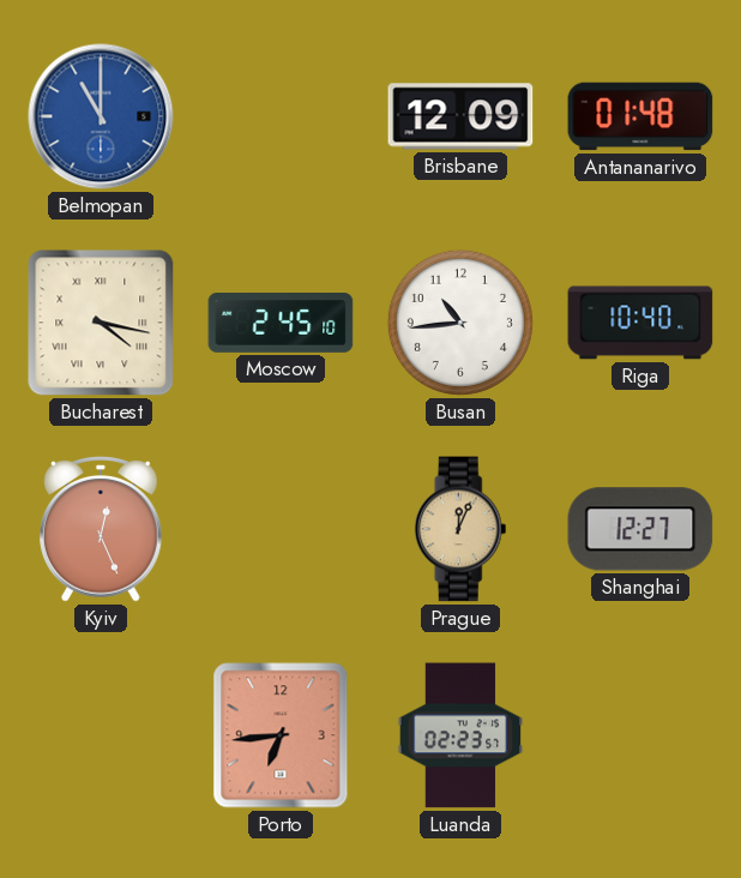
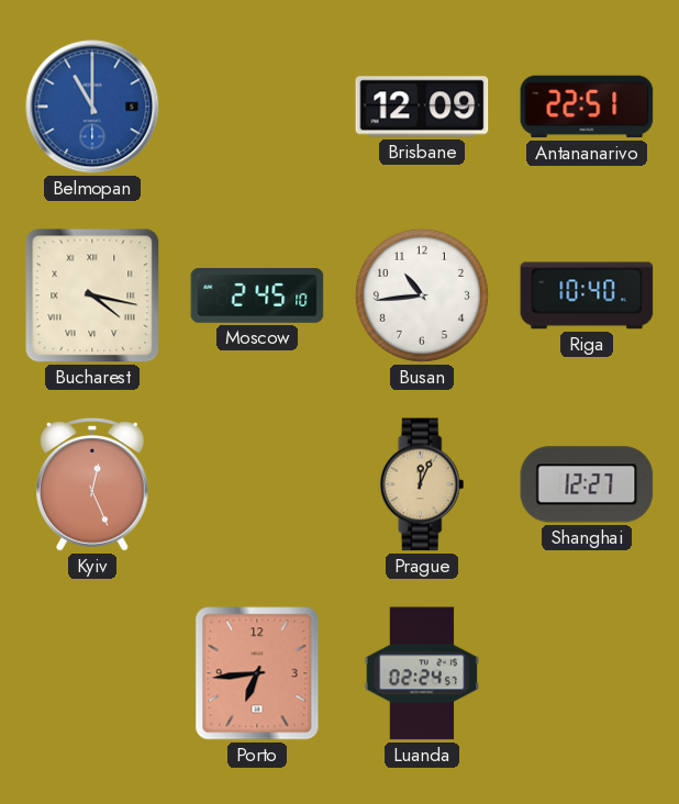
Antananarivo: 01:48 -> 22:51
Luanda: 02:23 -> 02:24
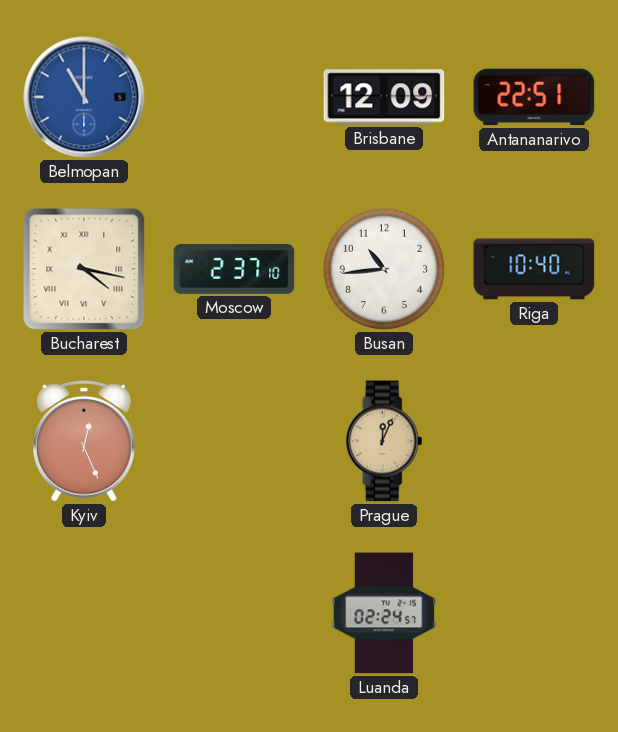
Moscow: 2:45 -> 2:37
Shanghai: 12:27 -> none
Porto: 6:44 -> none
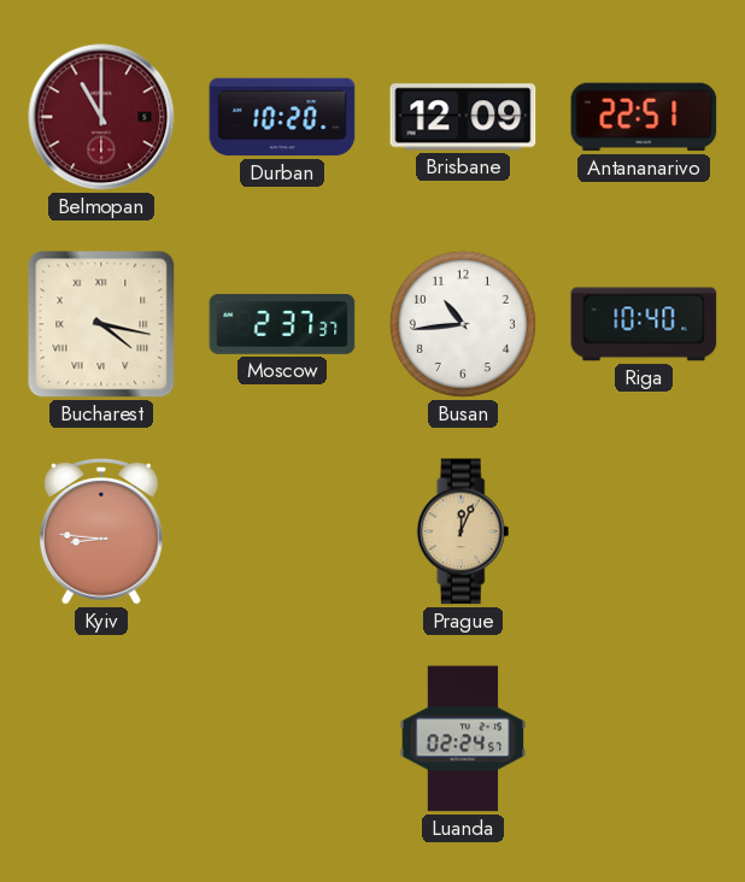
Belmopan dial: blue -> burgundy
Durban: none -> 10:20
Moscow: 2:37:10 -> 2:37:37
Kyiv: 12:26 -> 8:46
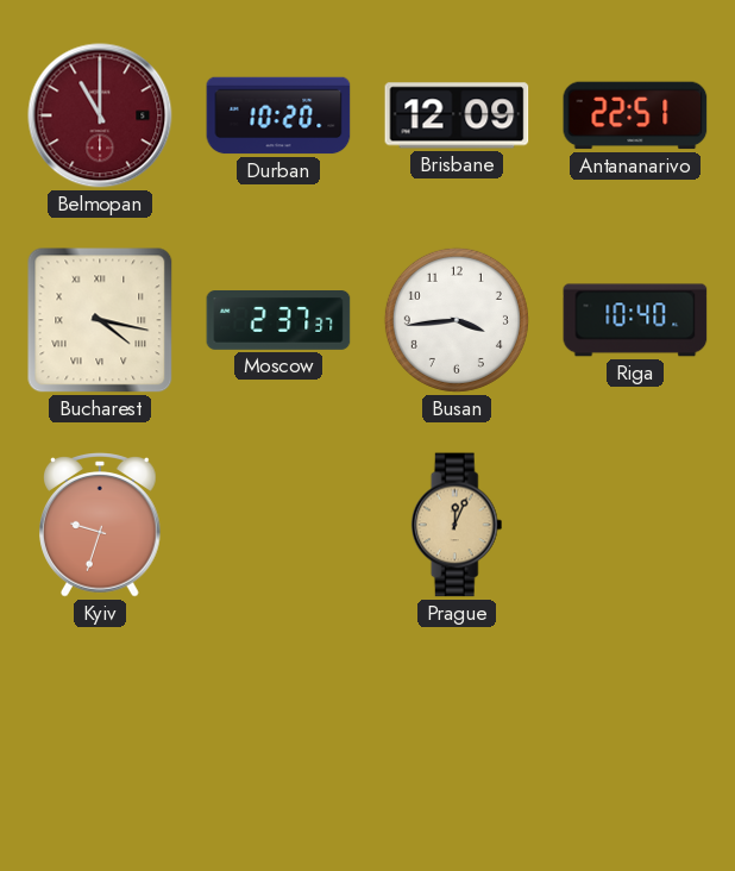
Busan: 10:44 -> 3:44
Kyiv: 8:46 -> 9:33
Luanda: 02:24 -> none
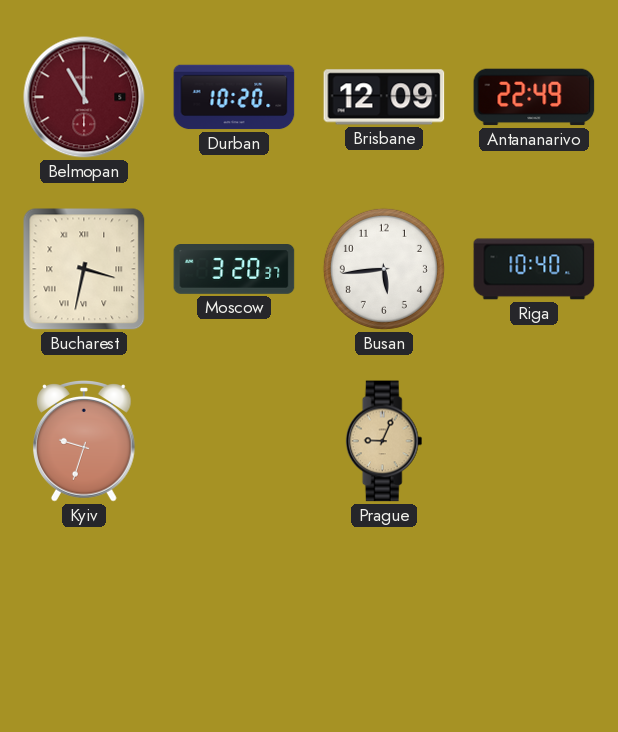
Antananarivo: 22:51 -> 22:49
Bucharest: 4:17 -> 3:32
Moscow: 2:37 -> 3:20
Busan: 3:44 -> 5:44
Prague: 12:04 -> 9:04
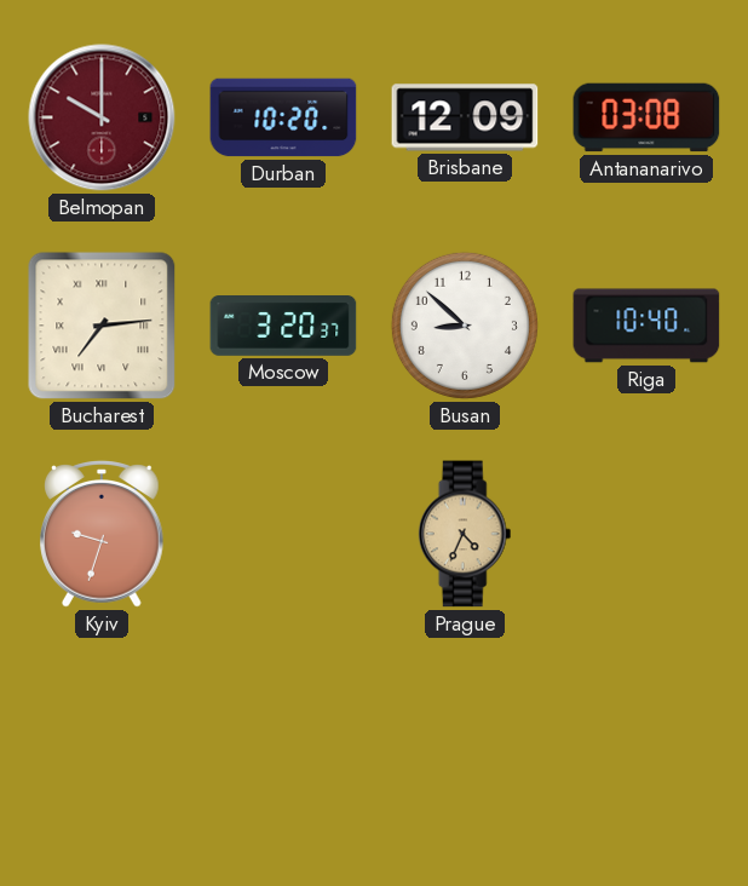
Belmopan: 11:00 -> 10:00
Antananarivo: 22:49 -> 03:08
Bucharest: 3:32 -> 7:14
Busan: 5:44 -> 8:52
Prague: 9:04 -> 4:34
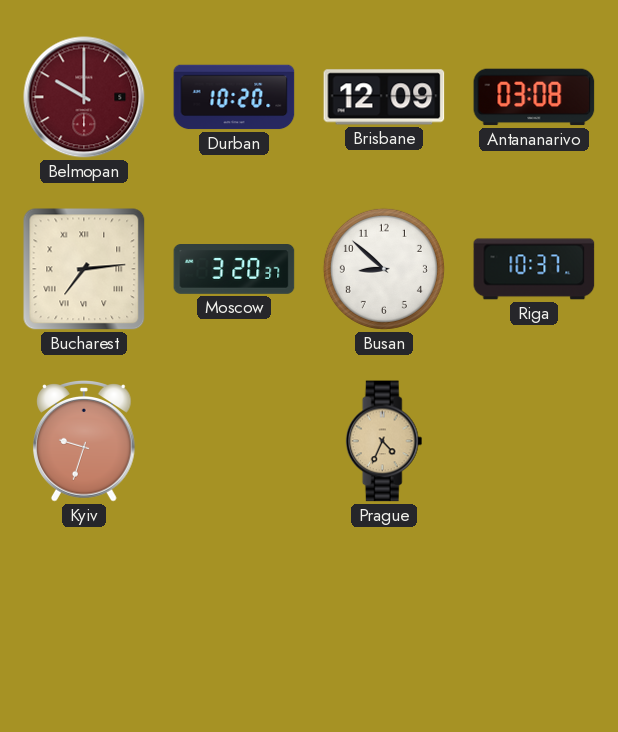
Riga: 10:40 -> 10:37
